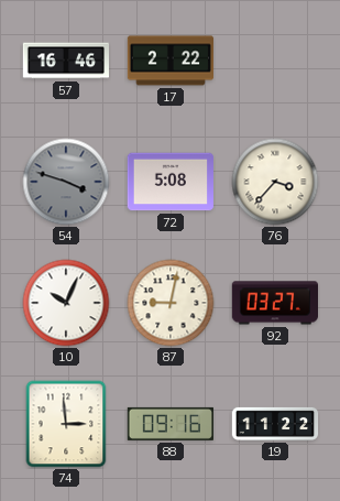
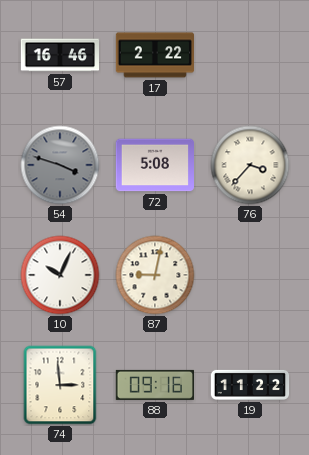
92: 03:27 -> none
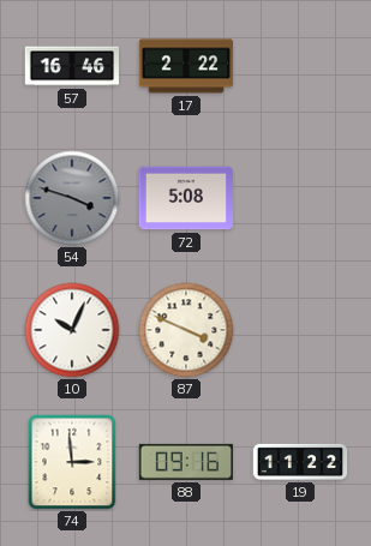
76: 3:37 -> none
87: 9:02 -> 3:49
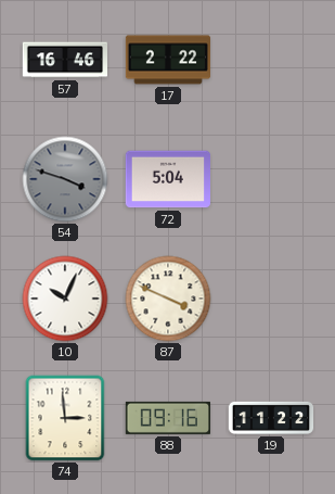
72: 5:08 -> 5:04
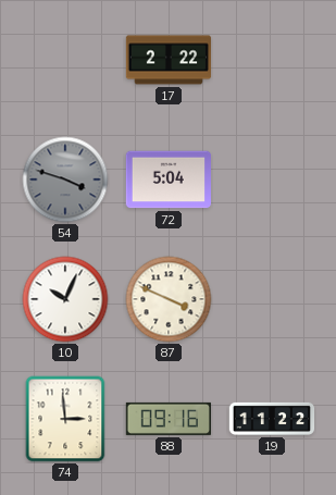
57: 16:46 -> none
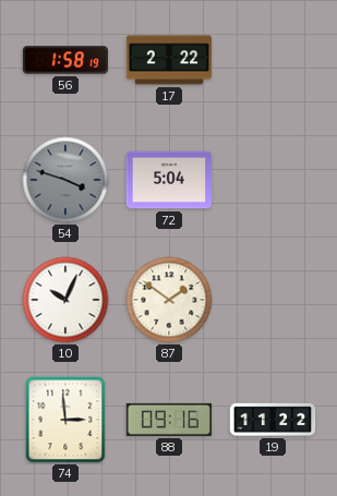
56: none -> 1:58
87: 3:49 -> 1:51
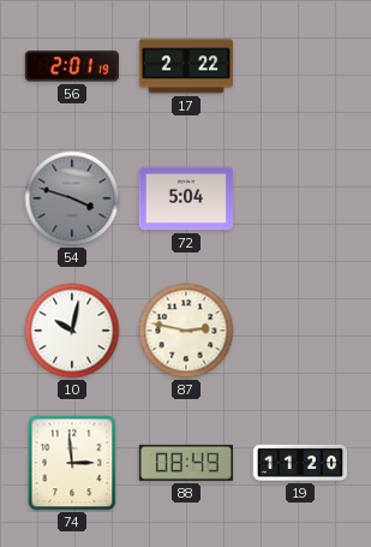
56: 1:58 -> 2:01
10: 10:04 -> 10:02
87: 1:51 -> 2:47
88: 09:16 -> 08:49
19: 11:22 -> 11:20
